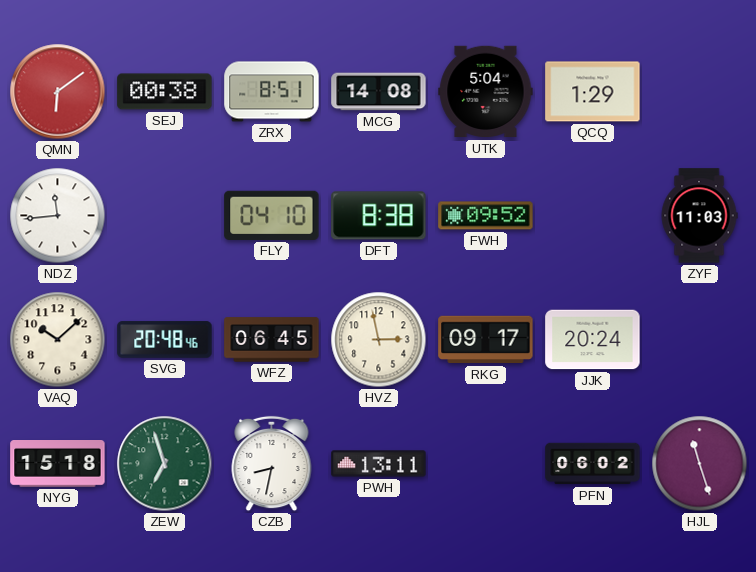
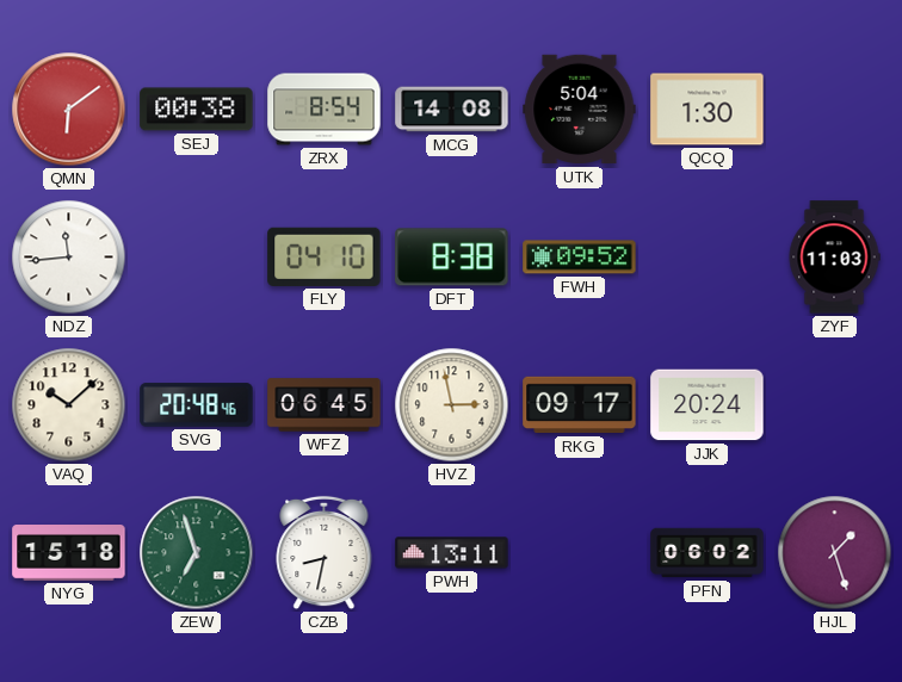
ZRX: 8:51 -> 8:54
QCQ: 1:29 -> 1:30
HJL: 11:27 -> 1:27
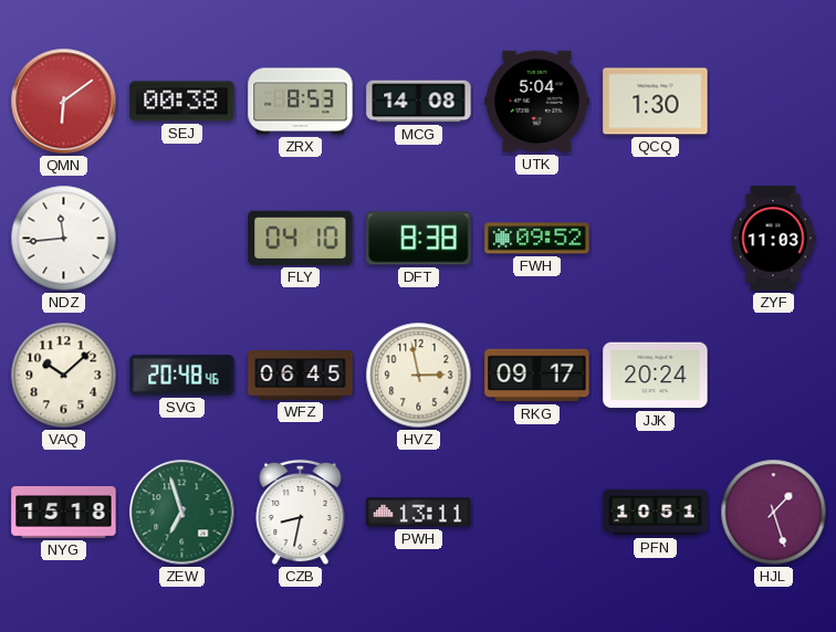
ZRX: 8:54 -> 8:53
PFN: 06:02 -> 10:51
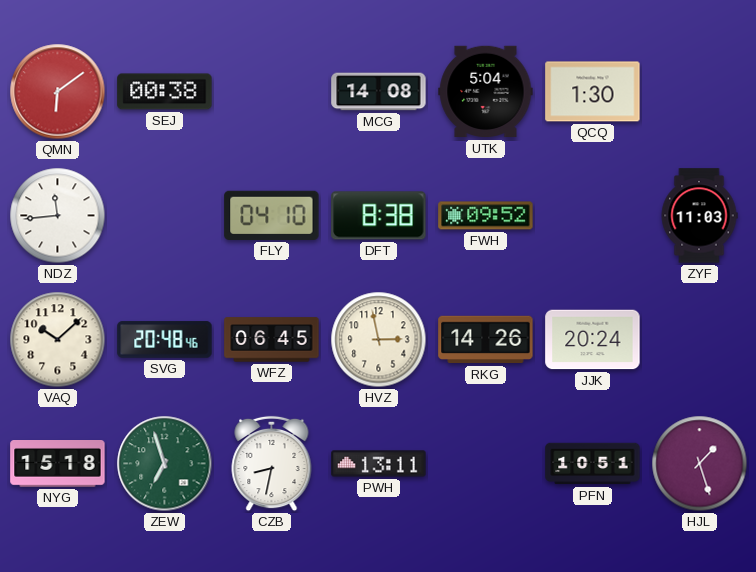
ZRX: 8:53 -> none
RKG: 09:17 -> 14:26
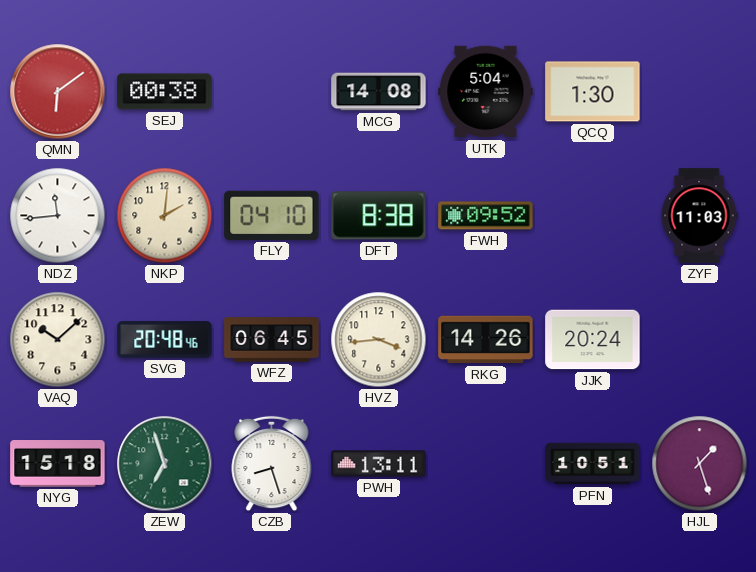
NKP: none -> 2:01
HVZ: 2:58 -> 3:44
CZB: 8:32 -> 8:27
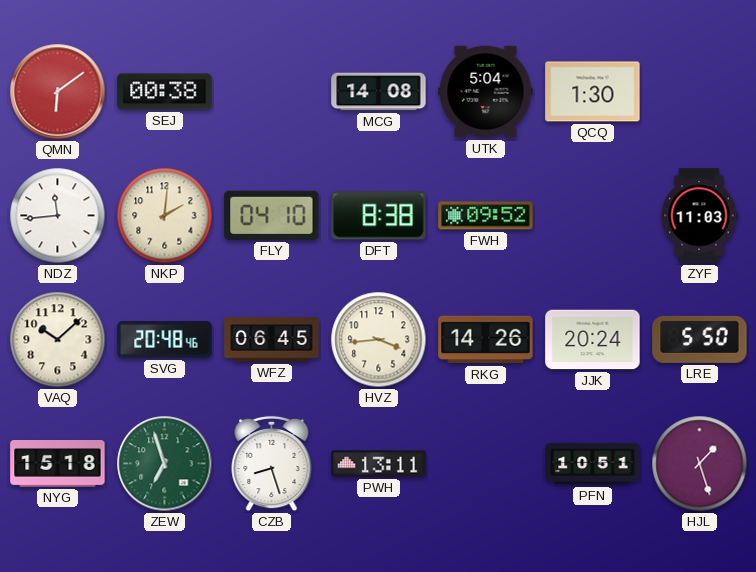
LRE: none -> 5:50
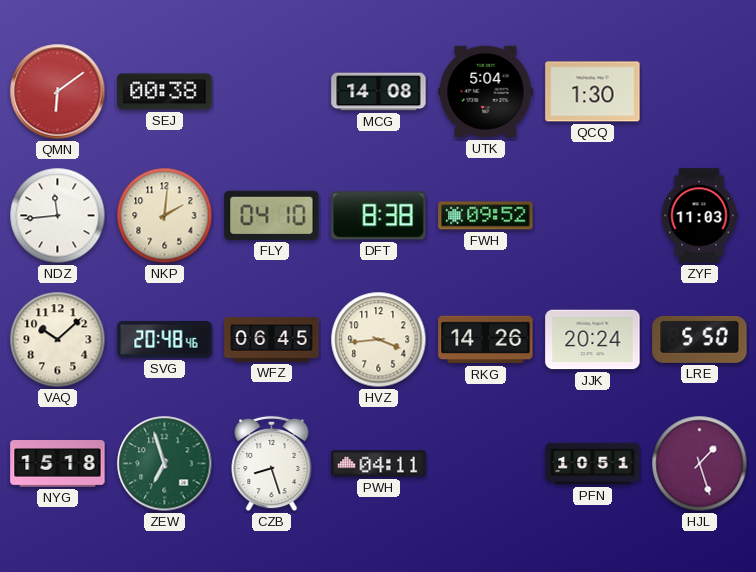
PWH: 13:11 -> 04:11
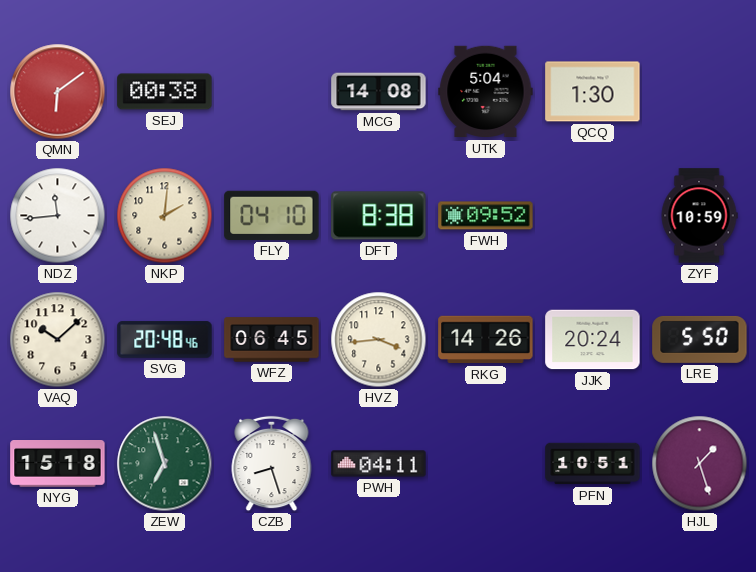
ZYF: 11:03 -> 10:59
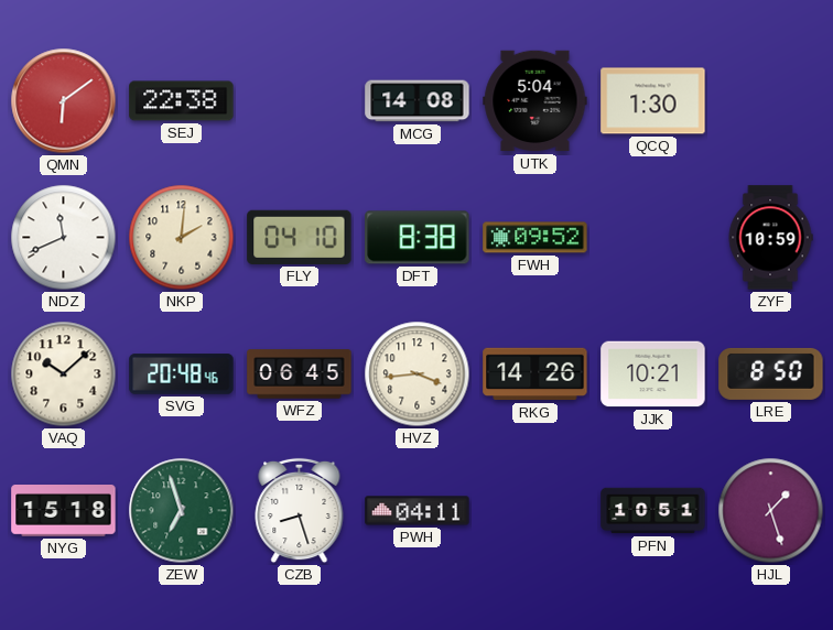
SEJ: 00:38 -> 22:38
NDZ: 11:44 -> 11:41
JJK: 20:24 -> 10:21
LRE: 5:50 -> 8:50
